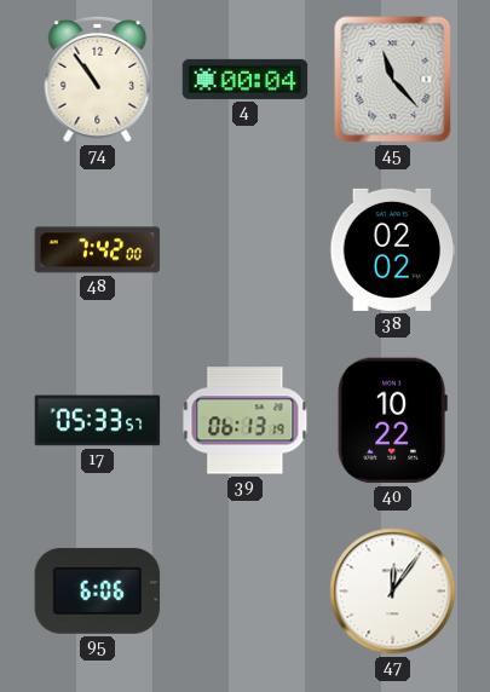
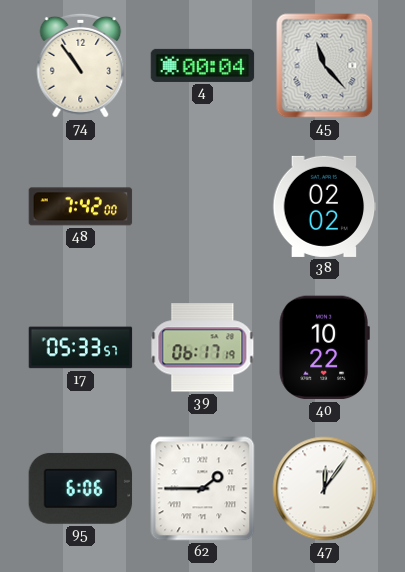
39: 06:13 -> 06:17
62: none -> 1:45
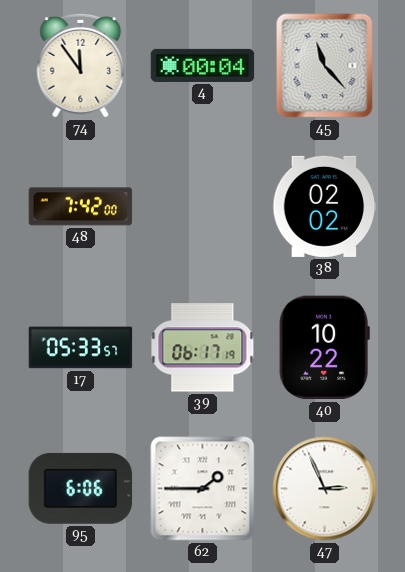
74: 10:54 -> 11:54
47: 12:06 -> 2:56
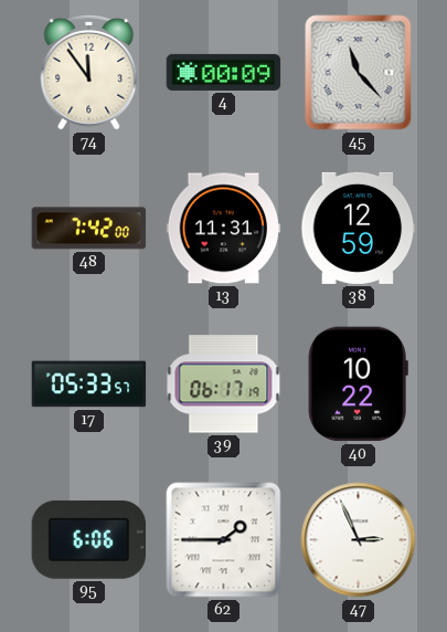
4: 00:04 -> 00:09
13: none -> 11:31
38: 02:02 -> 12:59
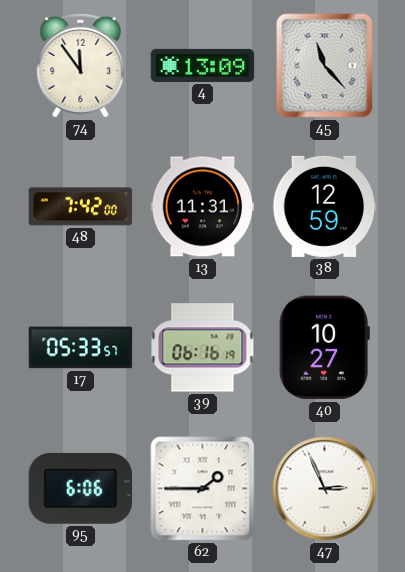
4: 00:09 -> 13:09
39: 06:17 -> 06:16
40: 10:22 -> 10:27
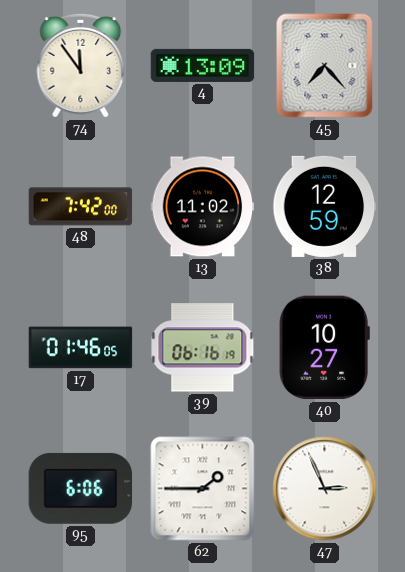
45: 11:23 -> 7:23
13: 11:31 -> 11:02
17: 05:33 -> 01:46
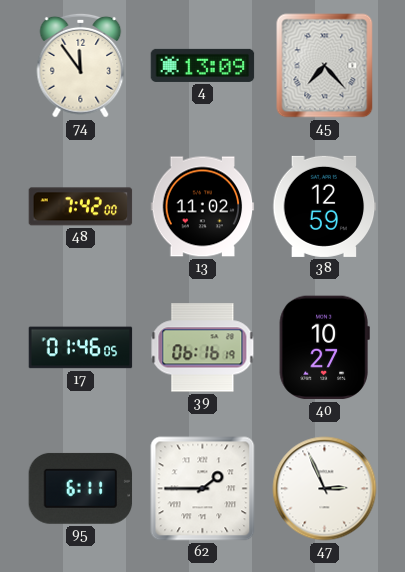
95: 6:06 -> 6:11
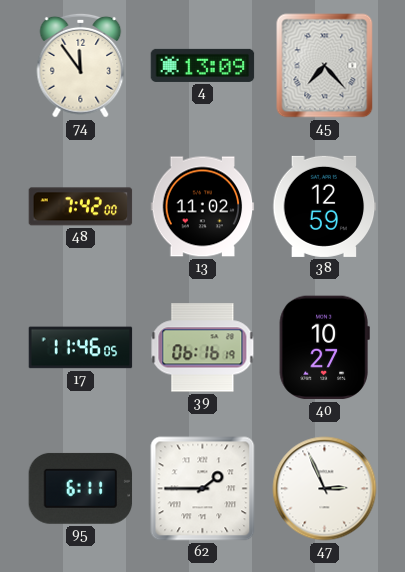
17: 01:46 -> 11:46
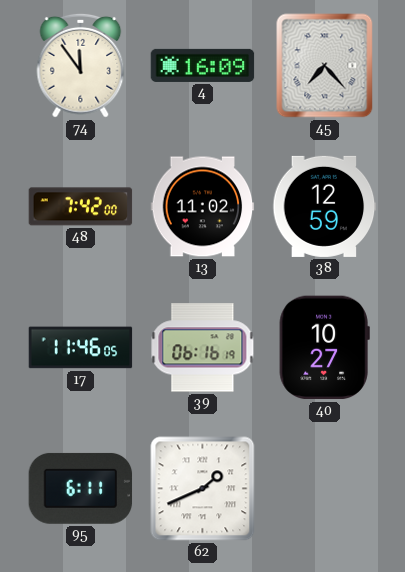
4: 13:09 -> 16:09
62: 1:45 -> 1:41
47: 2:56 -> none
